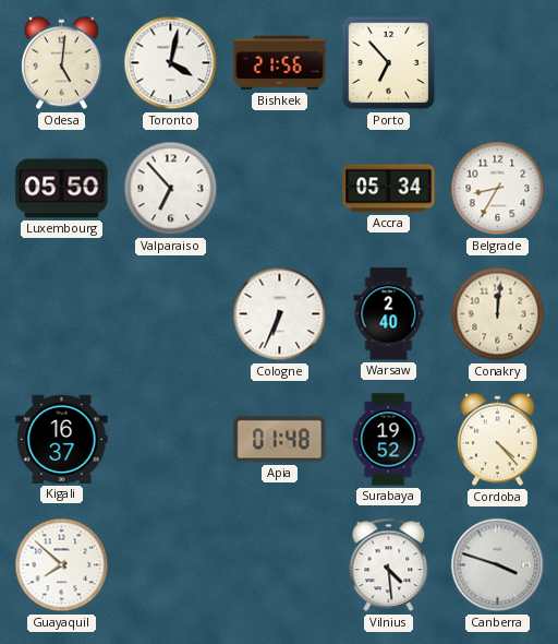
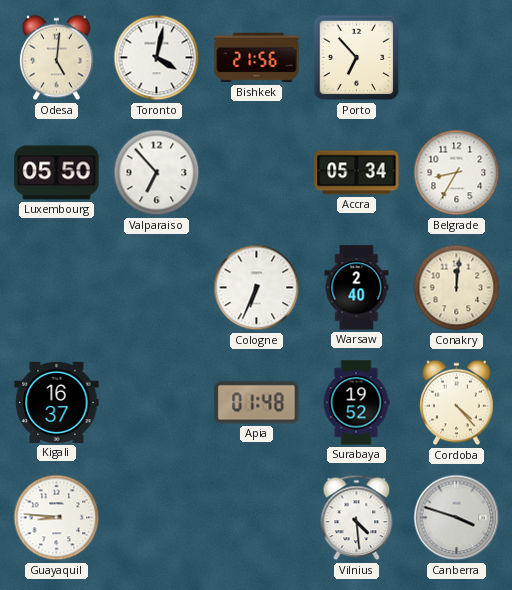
Guayaquil: 7:52 -> 8:46
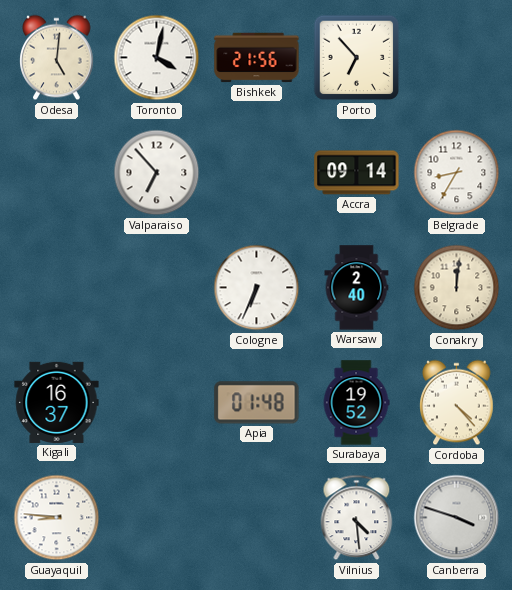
Luxembourg: 05:50 -> none
Accra: 05:34 -> 09:14
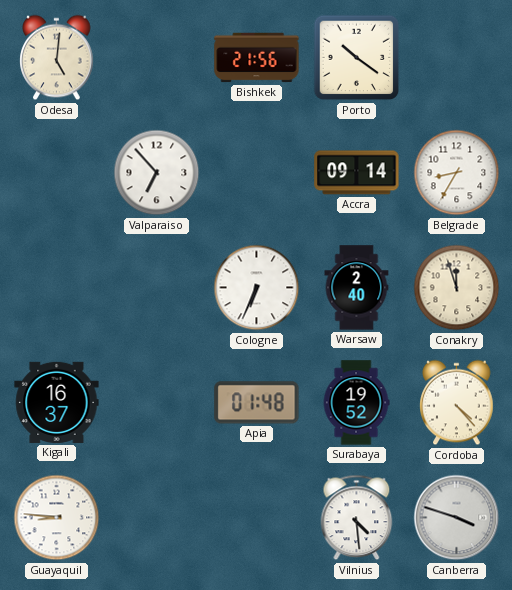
Toronto: 4:02 -> none
Porto: 6:53 -> 10:21
Conakry: 12:01 -> 11:57
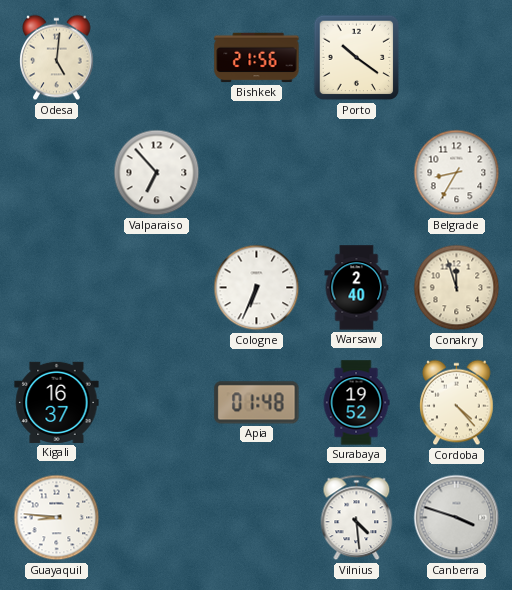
Accra: 09:14 -> none
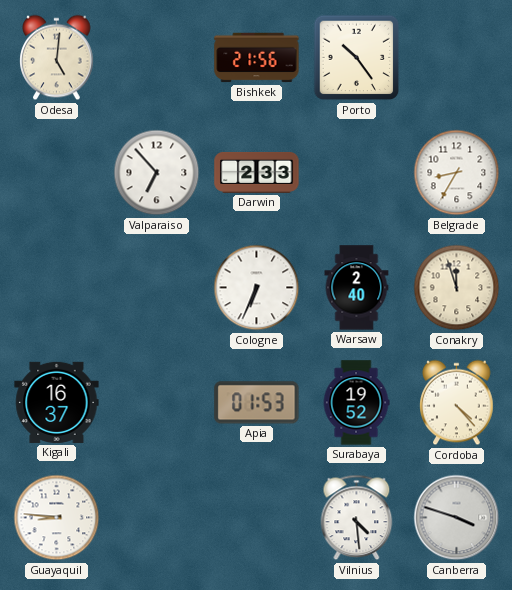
Porto: 10:21 -> 10:24
Darwin: none -> 2:33
Apia: 01:48 -> 01:53
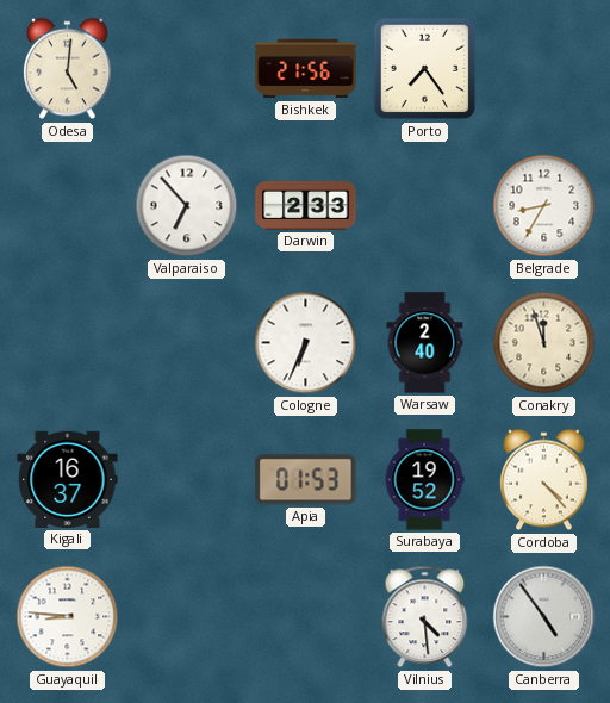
Porto: 10:24 -> 7:24
Canberra: 3:48 -> 4:54
